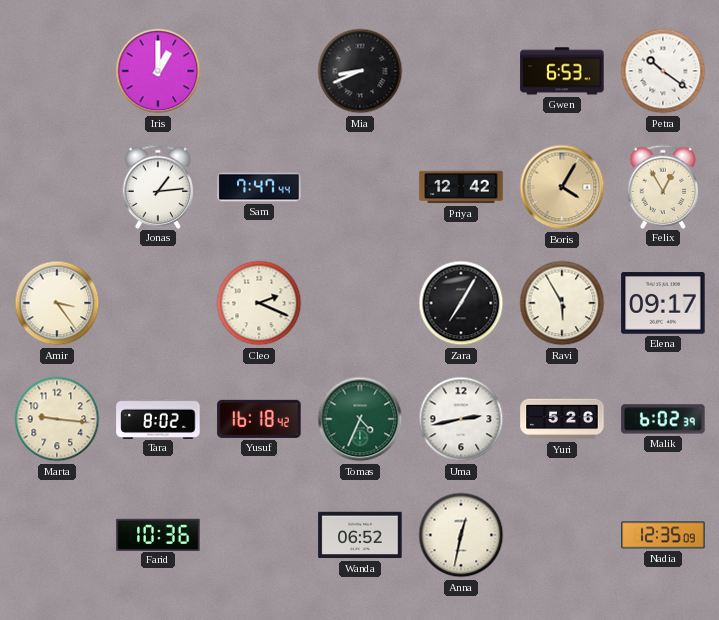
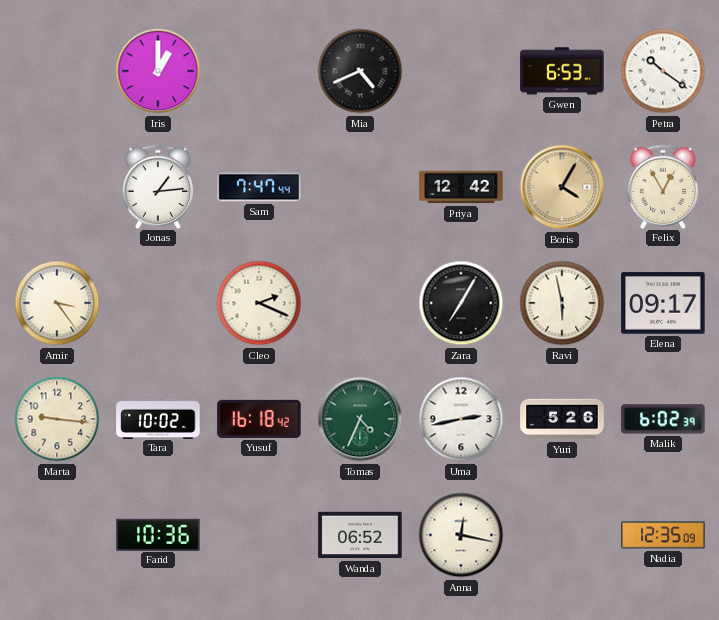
Mia: 8:41 -> 4:41
Ravi: 5:55 -> 5:58
Tara: 8:02 -> 10:02
Anna: 12:32 -> 12:17
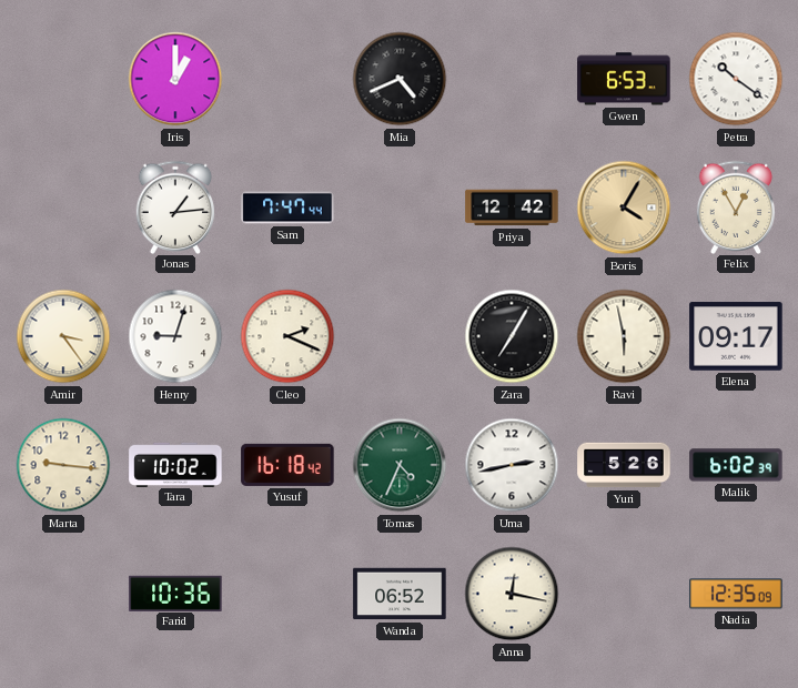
Henry: none -> 9:03
